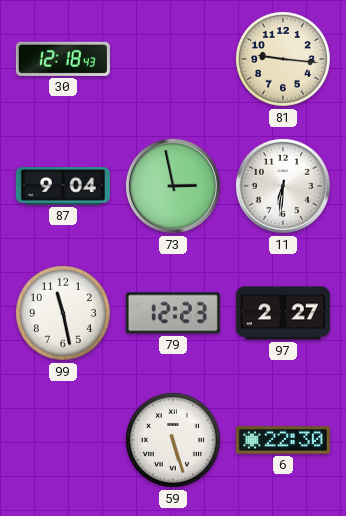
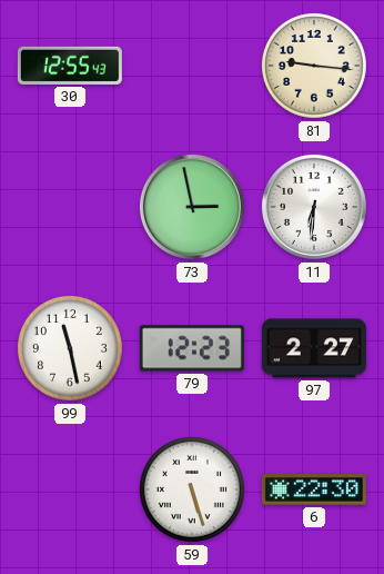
30: 12:18 -> 12:55
87: 9:04 -> none
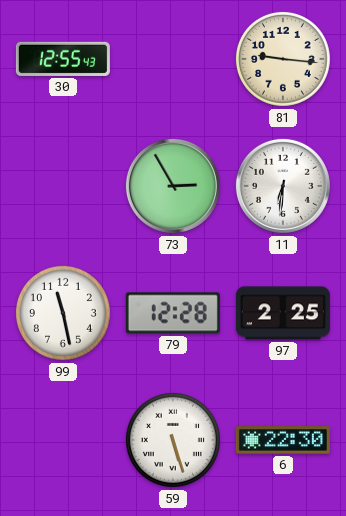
73: 2:58 -> 2:55
79: 12:23 -> 12:28
97: 2:27 -> 2:25
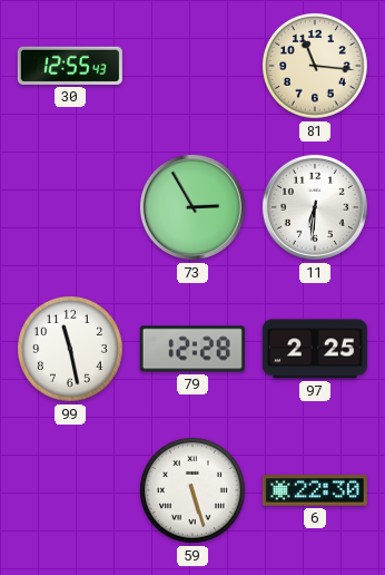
81: 9:16 -> 11:16
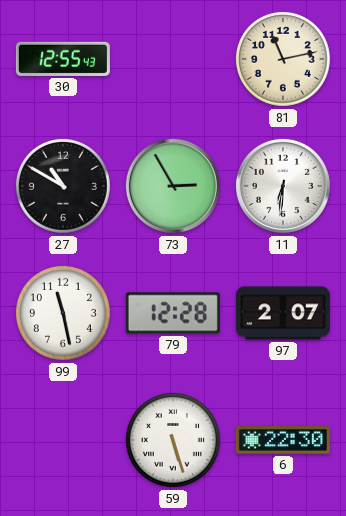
81: 11:16 -> 11:13
27: none -> 10:50
97: 2:25 -> 2:07
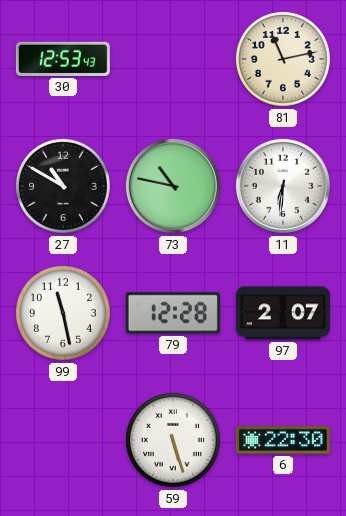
30: 12:55 -> 12:53
73: 2:55 -> 10:47
